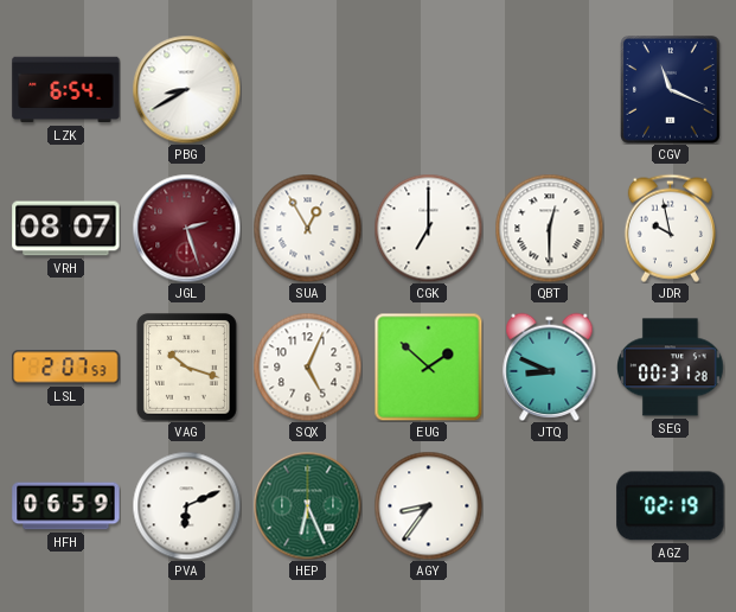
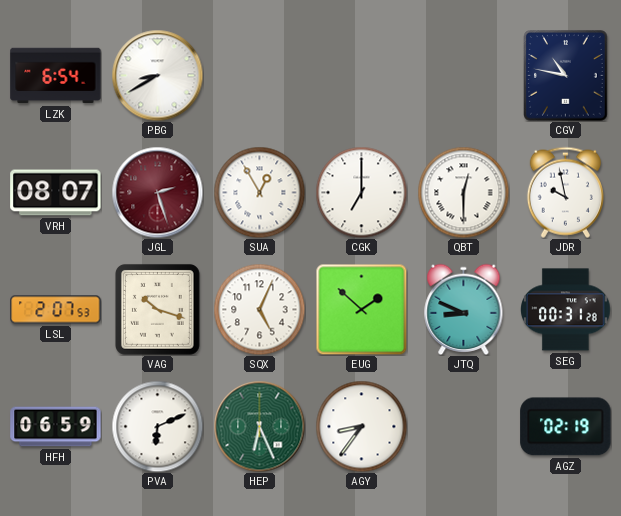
CGV: 11:19 -> 10:47
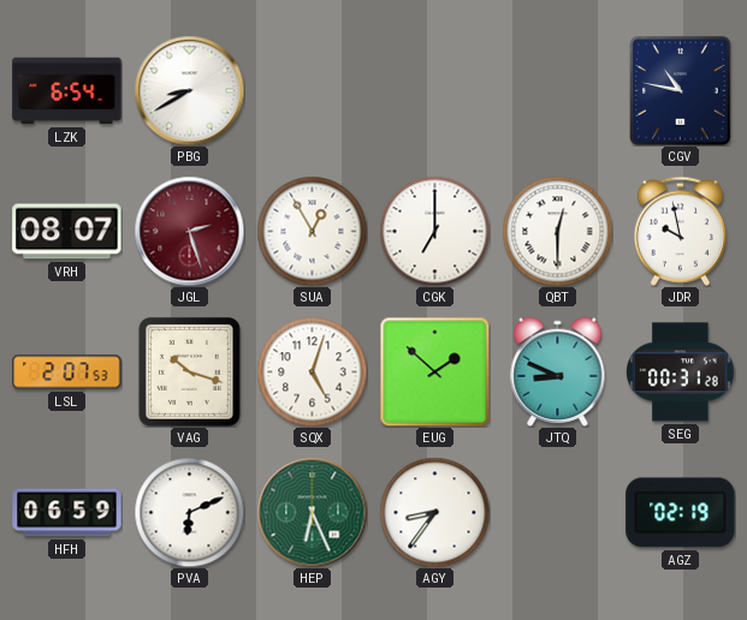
SQX: 5:04 -> 5:03
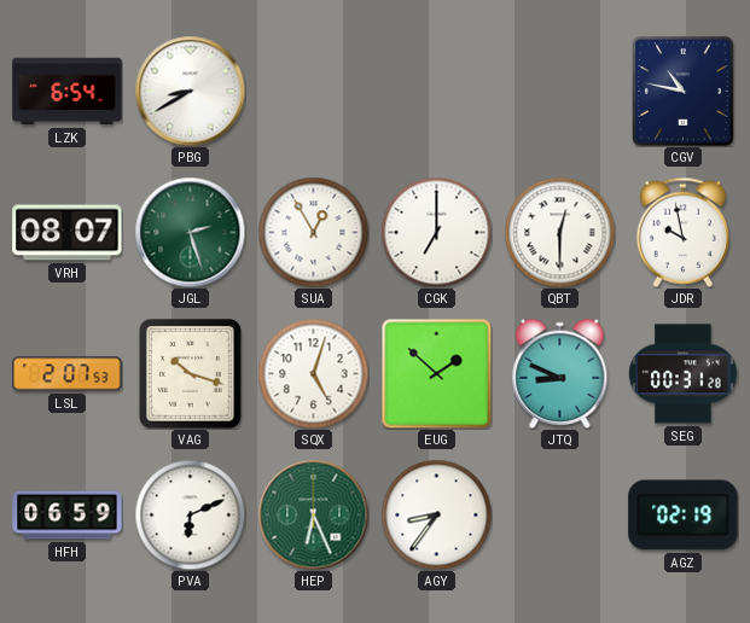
JGL dial: burgundy -> green
